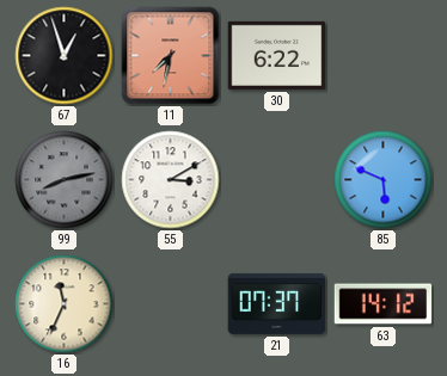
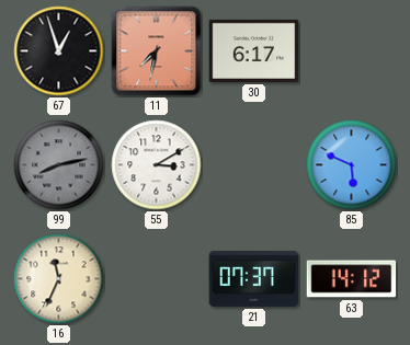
30: 6:22 -> 6:17
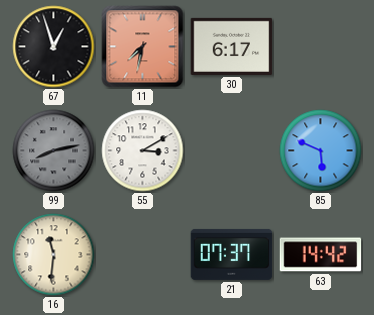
16: 11:34 -> 11:31
63: 14:12 -> 14:42
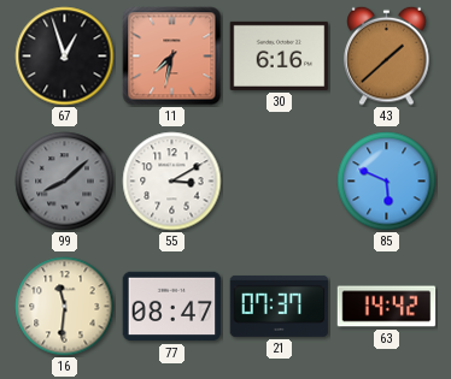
30: 6:17 -> 6:16
43: none -> 1:38
99: 8:13 -> 8:08
77: none -> 08:47
